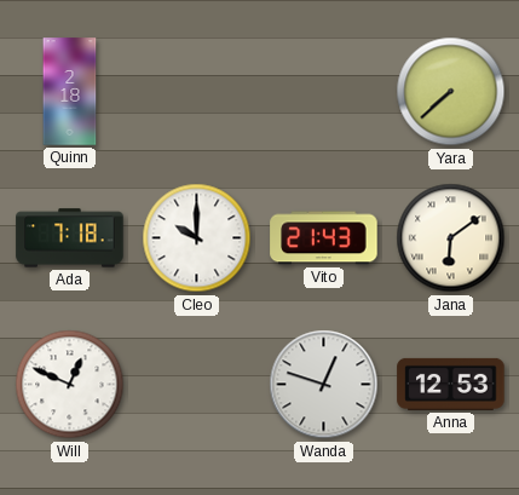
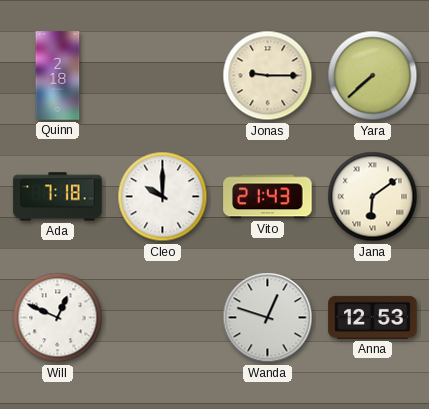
Jonas: none -> 9:15
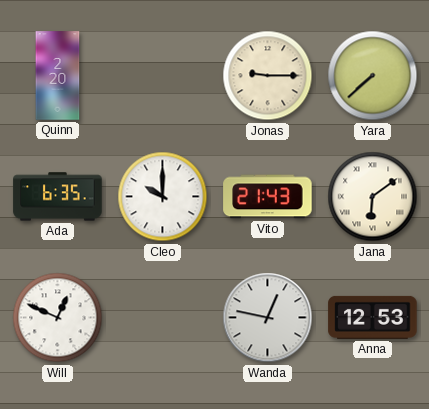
Quinn: 2:18 -> 2:20
Ada: 7:18 -> 6:35
Wanda: 12:48 -> 12:47
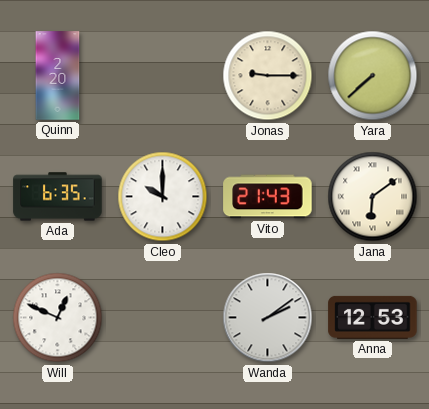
Wanda: 12:47 -> 2:09
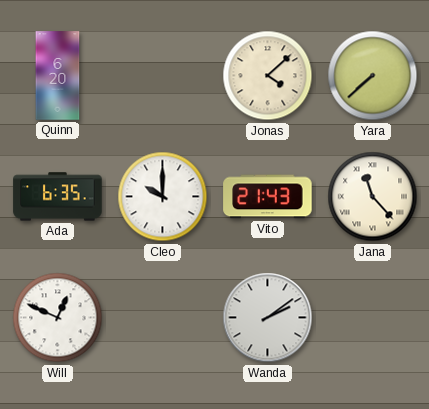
Quinn: 2:20 -> 6:20
Jonas: 9:15 -> 4:08
Jana: 6:09 -> 11:23
Anna: 12:53 -> none
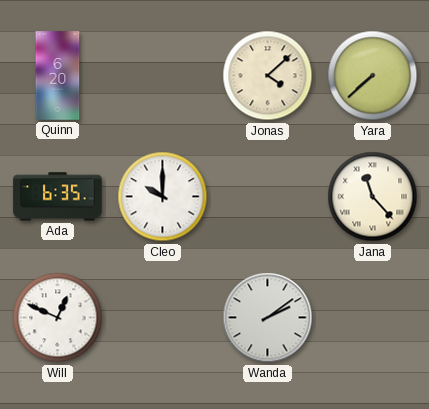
Vito: 21:43 -> none
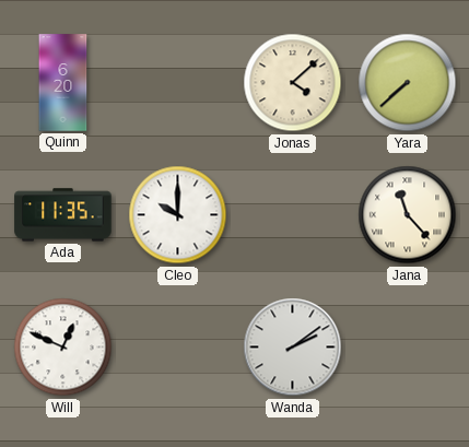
Ada: 6:35 -> 11:35
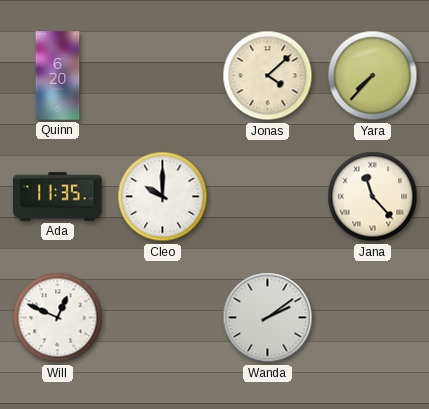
Yara: 7:38 -> 7:37
